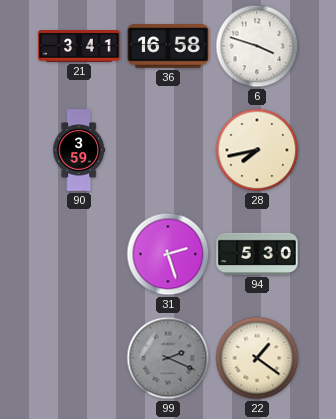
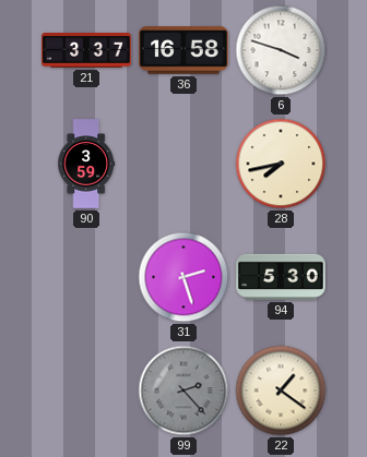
21: 3:41 -> 3:37
99: 2:19 -> 2:23
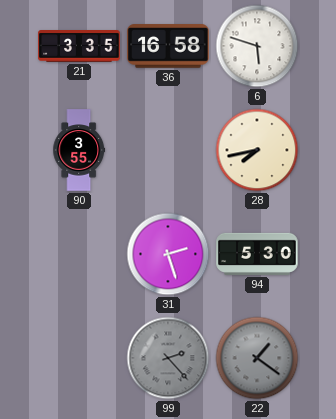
21: 3:37 -> 3:35
6: 3:48 -> 5:48
90: 3:59 -> 3:55
22 dial: cream -> grey
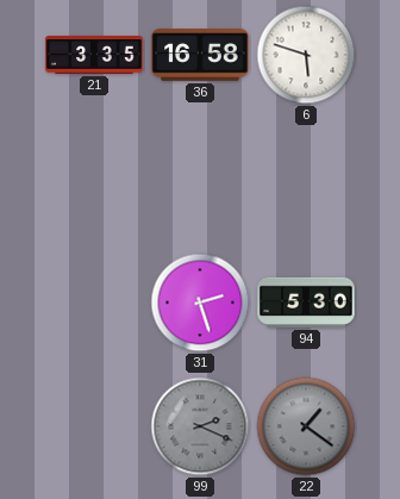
90: 3:55 -> none
28: 7:43 -> none
99: 2:23 -> 2:19
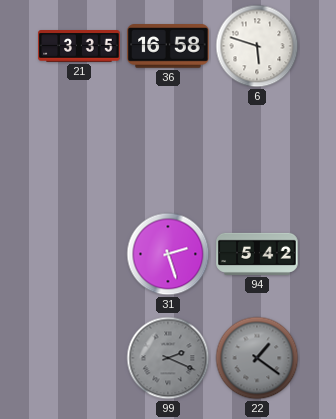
94: 5:30 -> 5:42
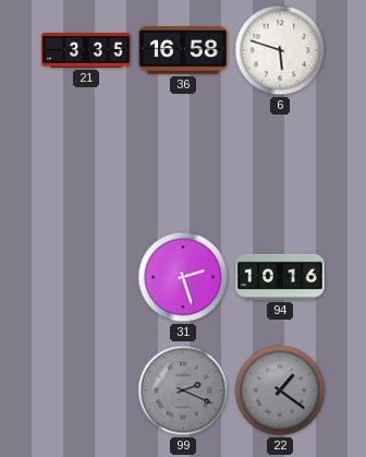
94: 5:42 -> 10:16
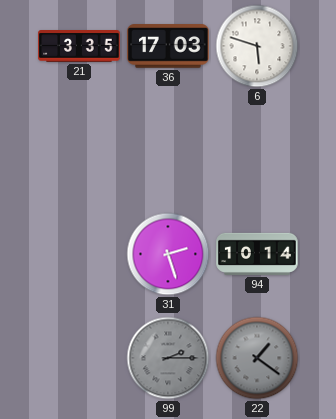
36: 16:58 -> 17:03
94: 10:16 -> 10:14
99: 2:19 -> 2:15
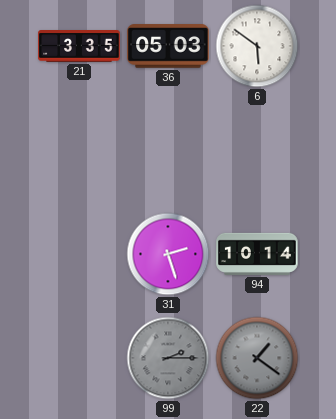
36: 17:03 -> 05:03
6: 5:48 -> 5:51
